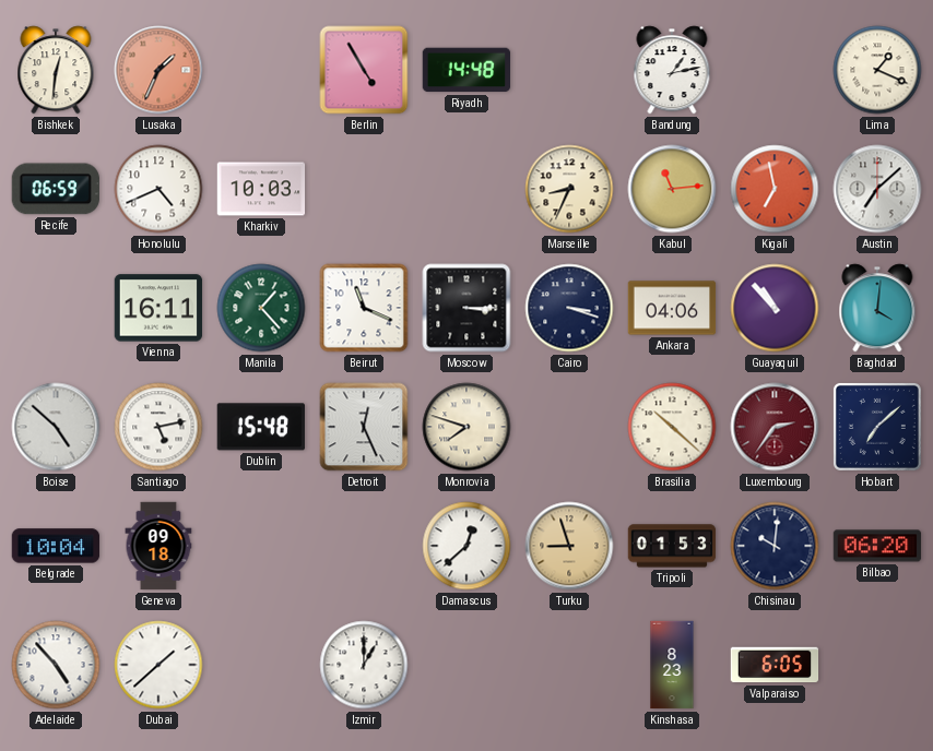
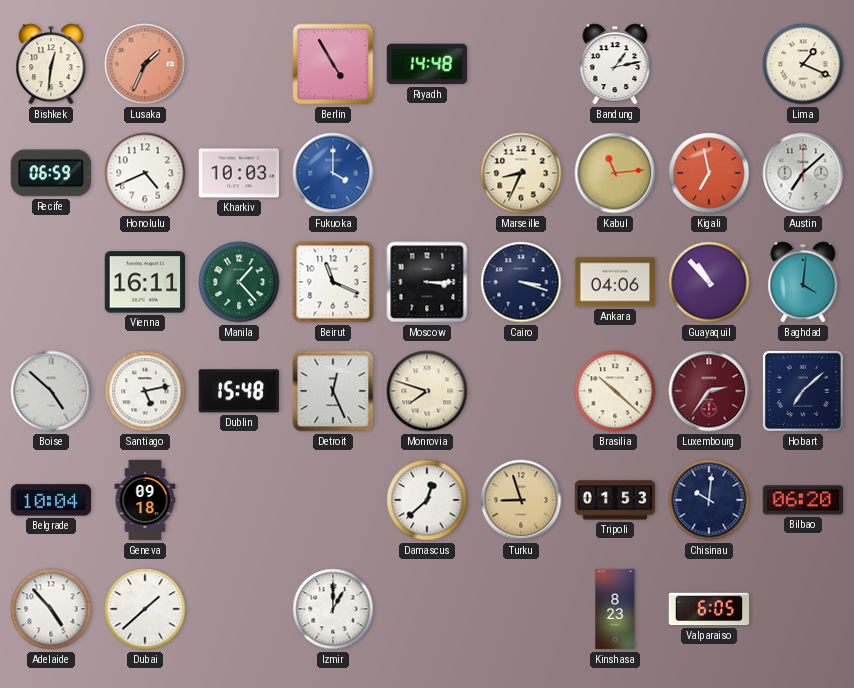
Fukuoka: none -> 4:00
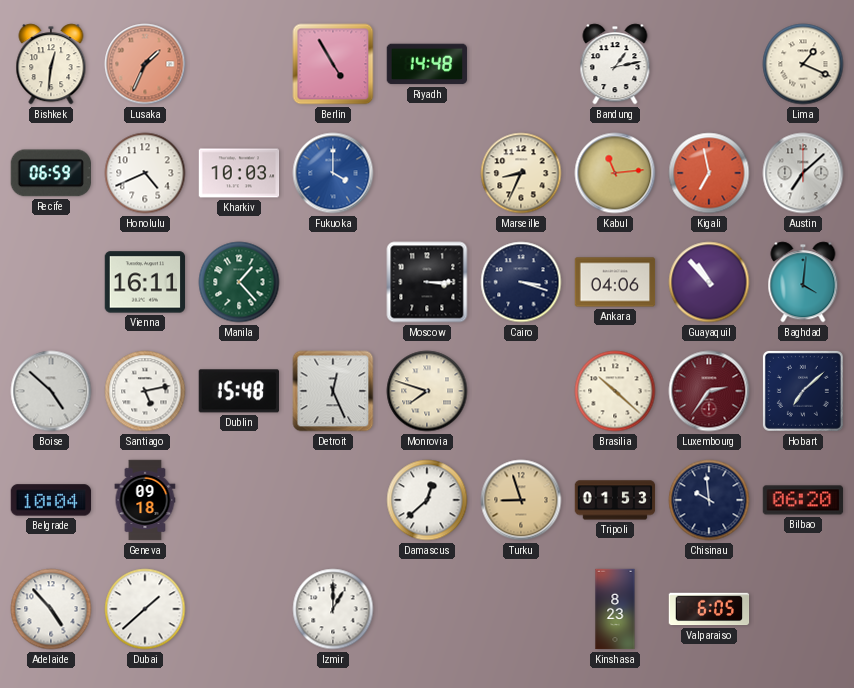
Beirut: 11:19 -> none
Chisinau: 10:01 -> 9:59
